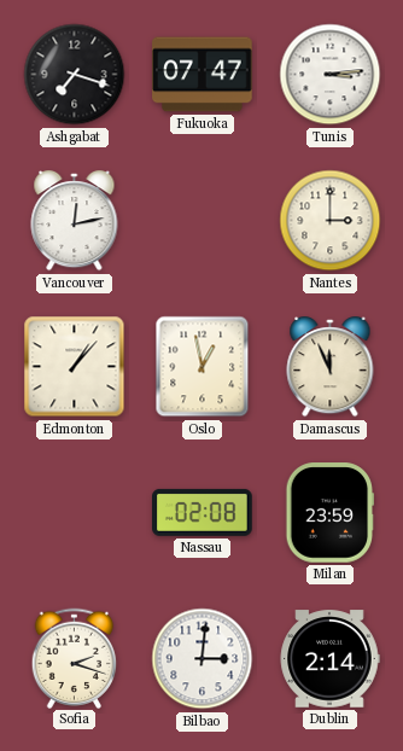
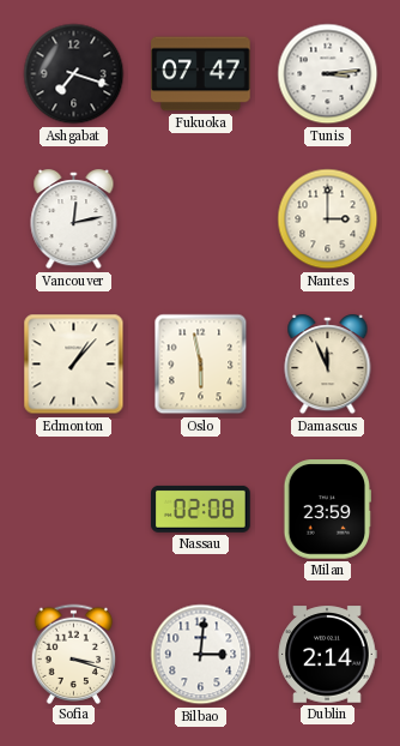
Oslo: 12:58 -> 5:58
Sofia: 2:18 -> 3:18
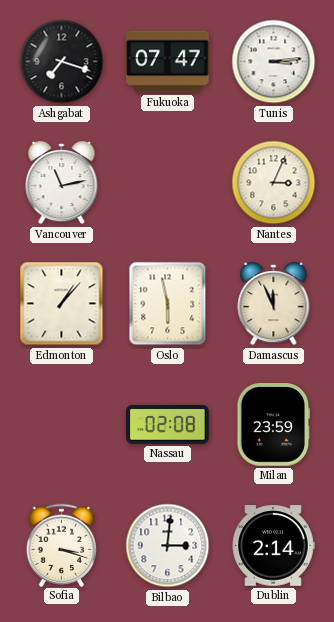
Vancouver: 12:13 -> 11:13
Nantes: 3:00 -> 3:04
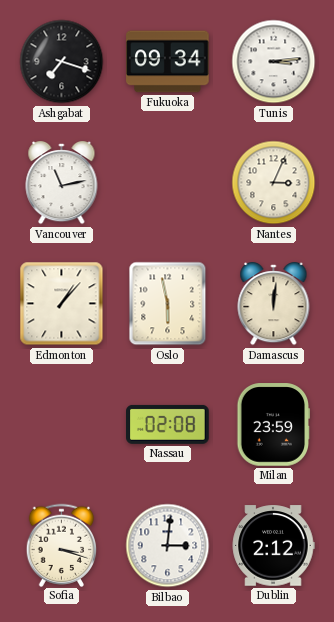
Fukuoka: 07:47 -> 09:34
Damascus: 11:56 -> 12:01
Dublin: 2:14 -> 2:12
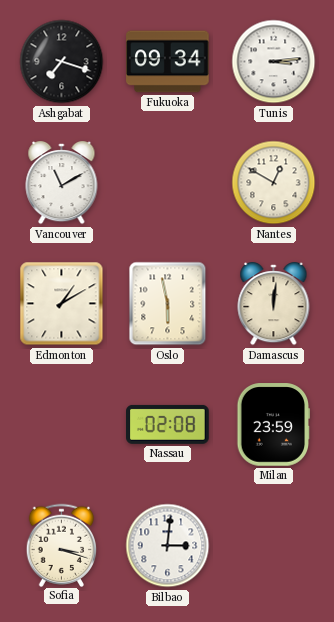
Vancouver: 11:13 -> 11:10
Nantes: 3:04 -> 12:50
Edmonton: 1:07 -> 1:10
Dublin: 2:12 -> none
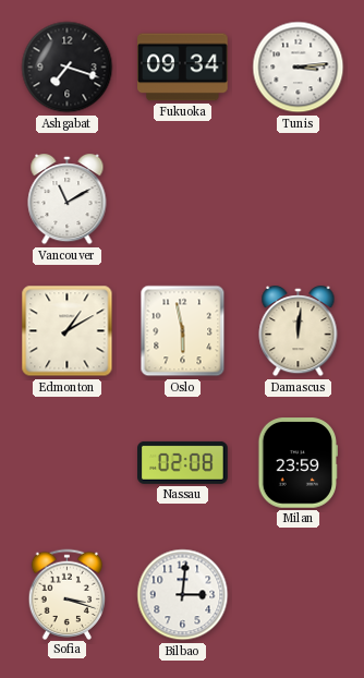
Nantes: 12:50 -> none
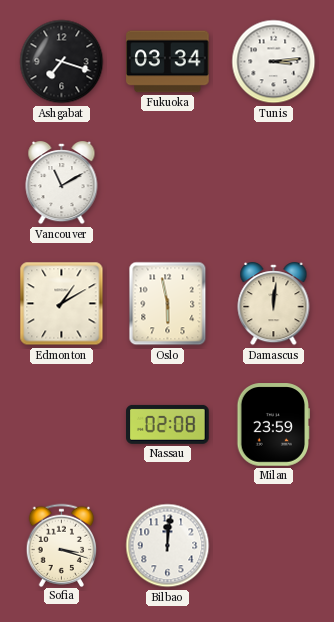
Fukuoka: 09:34 -> 03:34
Bilbao: 3:01 -> 12:01
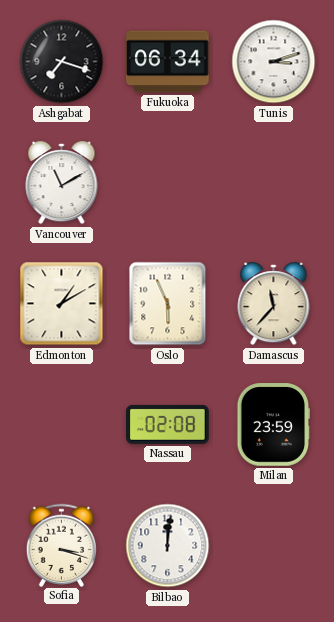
Fukuoka: 03:34 -> 06:34
Tunis: 3:14 -> 3:12
Oslo: 5:58 -> 5:56
Damascus: 12:01 -> 11:37
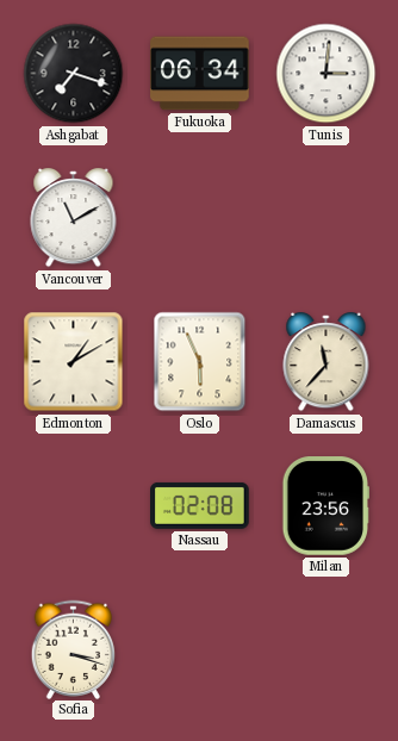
Tunis: 3:12 -> 3:01
Milan: 23:59 -> 23:56
Bilbao: 12:01 -> none
